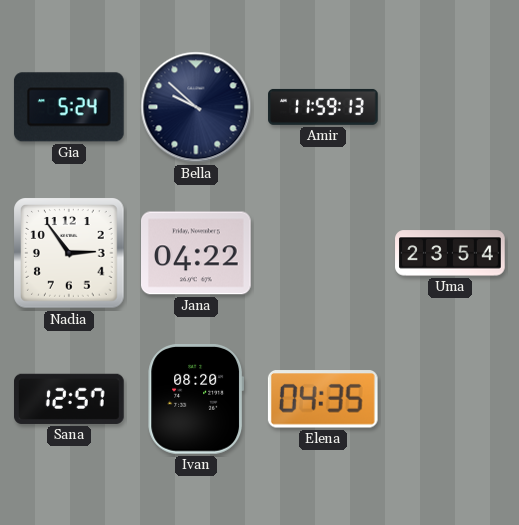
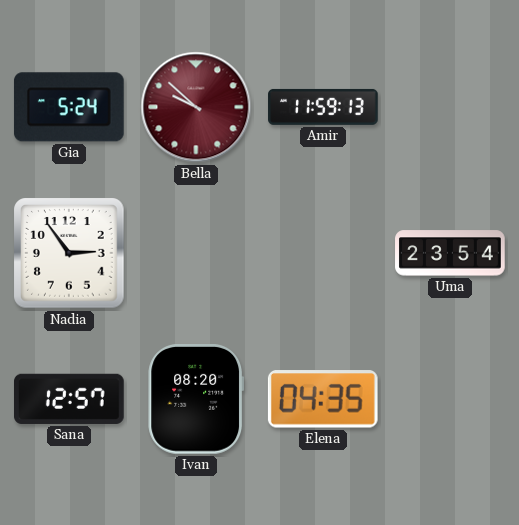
Bella dial: navy -> burgundy
Jana: 04:22 -> none
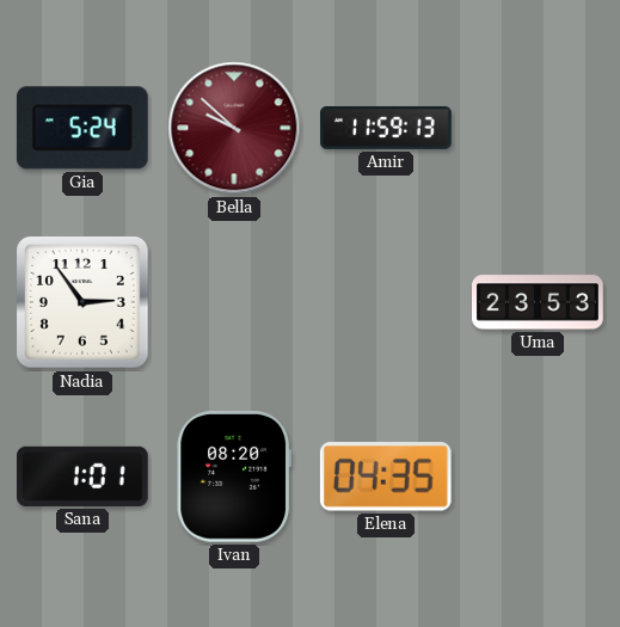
Uma: 23:54 -> 23:53
Sana: 12:57 -> 1:01
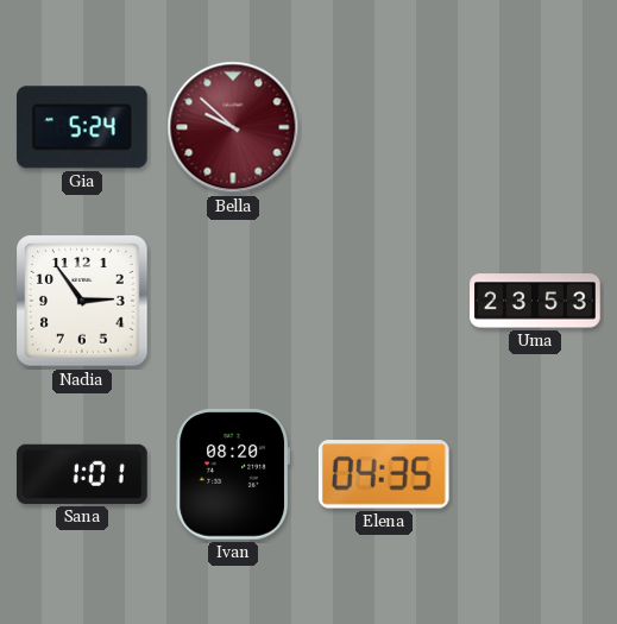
Amir: 11:59 -> none
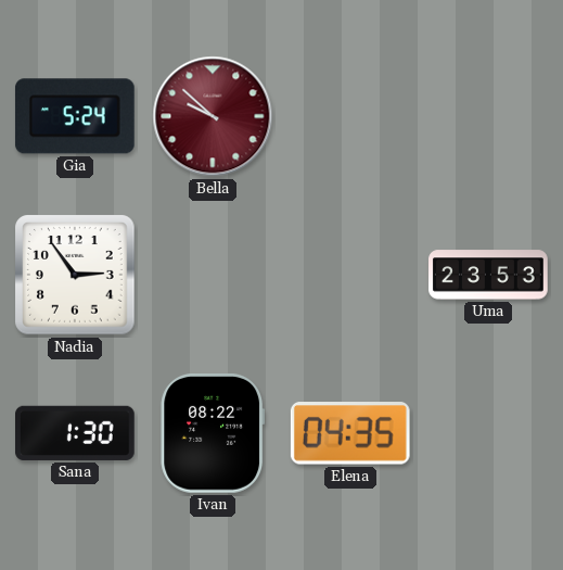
Sana: 1:01 -> 1:30
Ivan: 08:20 -> 08:22
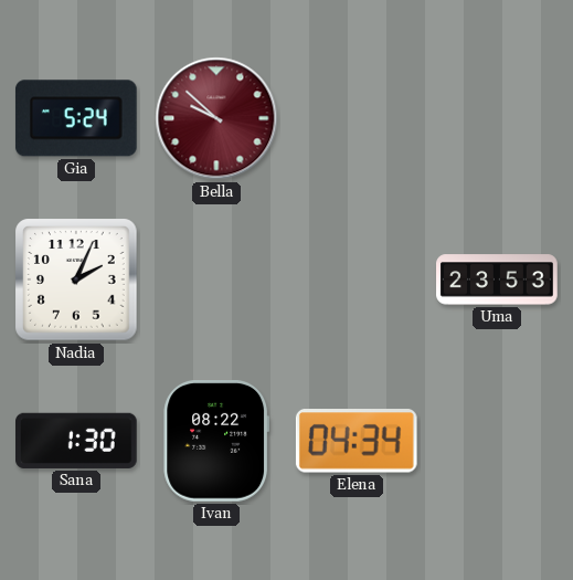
Nadia: 2:54 -> 2:04
Elena: 04:35 -> 04:34
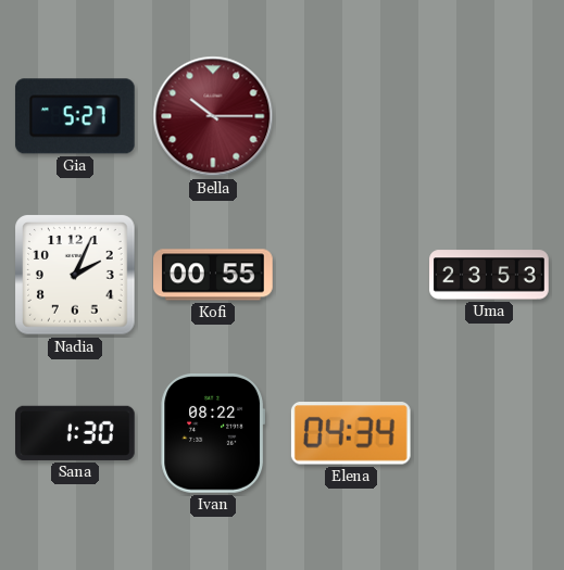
Gia: 5:24 -> 5:27
Bella: 9:52 -> 10:15
Kofi: none -> 00:55
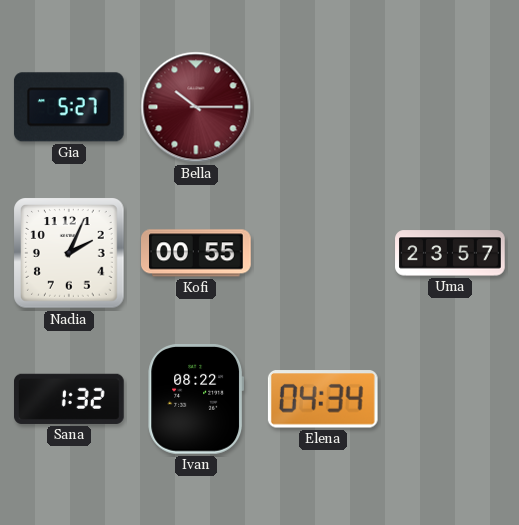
Uma: 23:53 -> 23:57
Sana: 1:30 -> 1:32
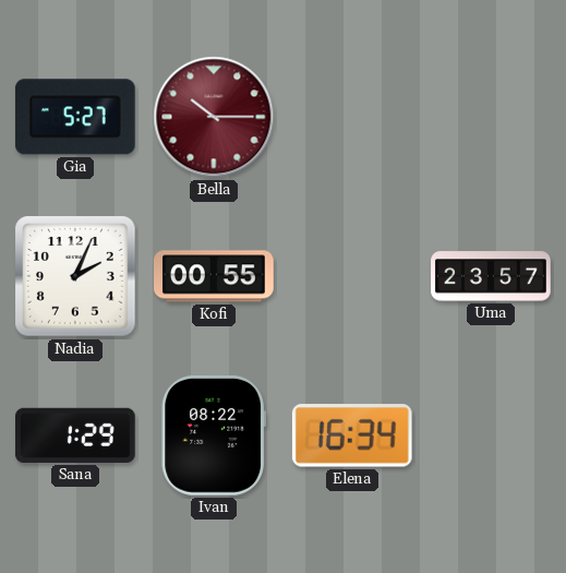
Sana: 1:32 -> 1:29
Elena: 04:34 -> 16:34
